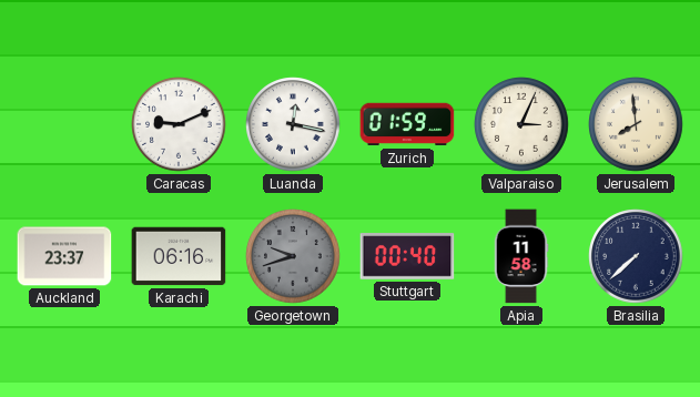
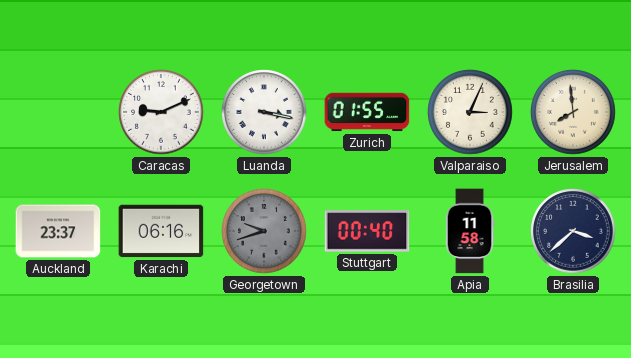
Luanda: 12:17 -> 3:17
Zurich: 01:59 -> 01:55
Brasilia: 7:38 -> 3:38
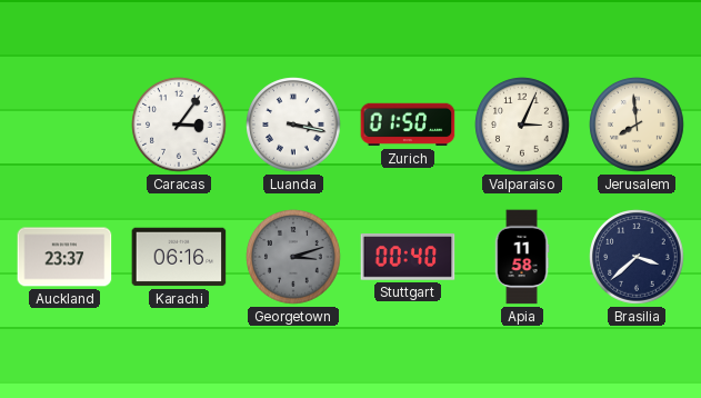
Caracas: 9:11 -> 3:06
Zurich: 01:55 -> 01:50
Georgetown: 9:42 -> 3:12
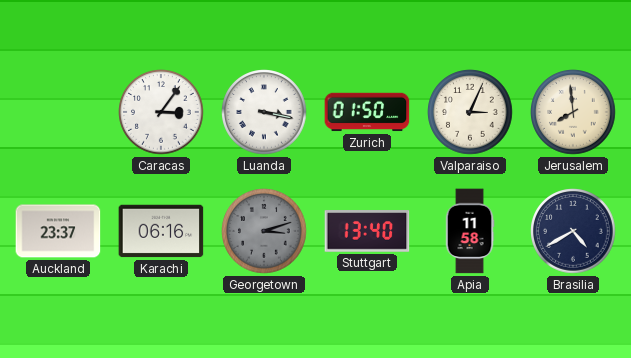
Stuttgart: 00:40 -> 13:40
Brasilia: 3:38 -> 4:40
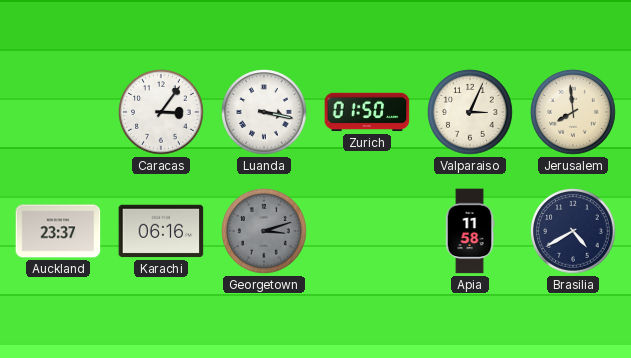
Stuttgart: 13:40 -> none
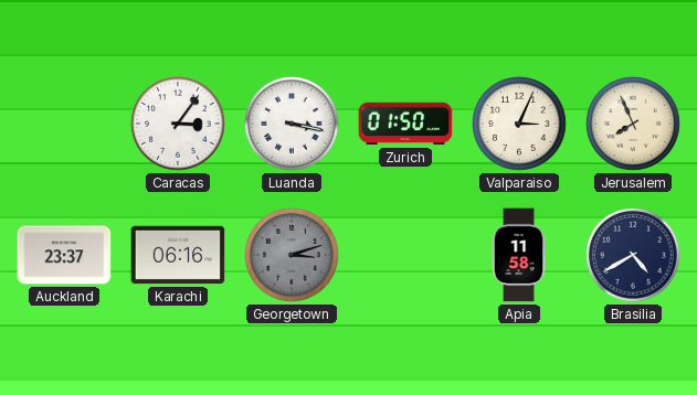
Jerusalem: 7:59 -> 7:56
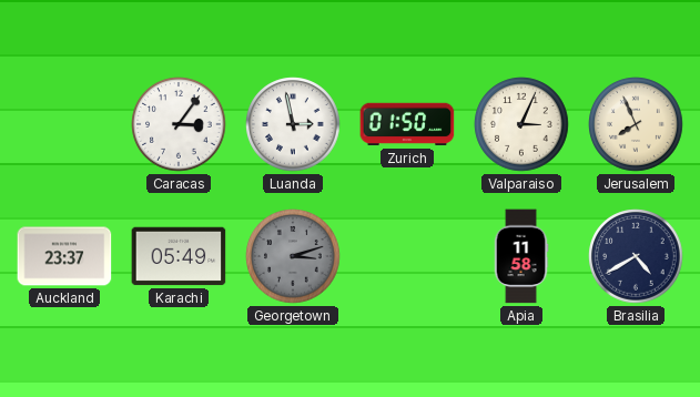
Luanda: 3:17 -> 2:58
Karachi: 06:16 -> 05:49
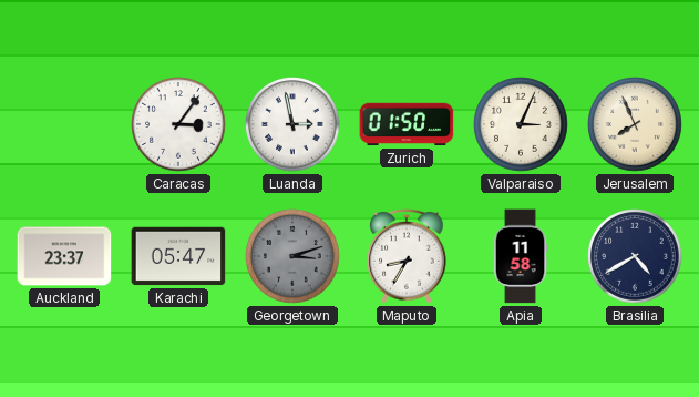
Karachi: 05:49 -> 05:47
Maputo: none -> 8:35
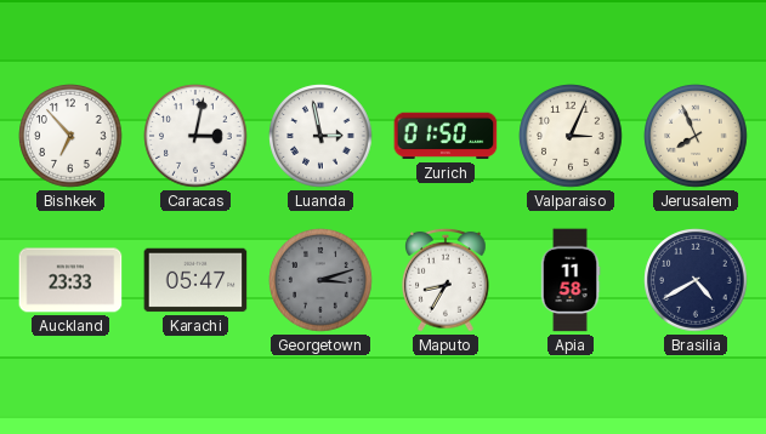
Bishkek: none -> 6:53
Caracas: 3:06 -> 3:02
Auckland: 23:37 -> 23:33
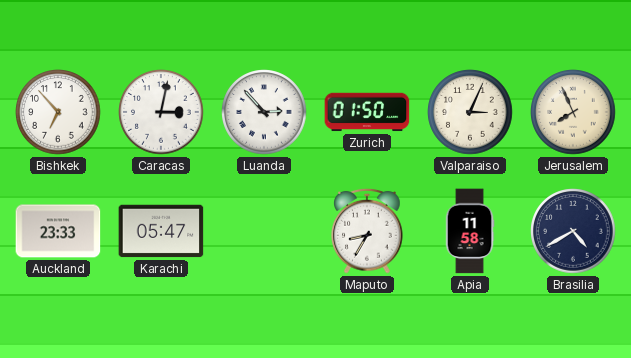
Luanda: 2:58 -> 2:53
Georgetown: 3:12 -> none
